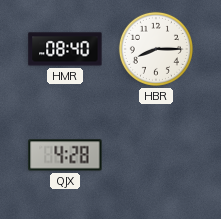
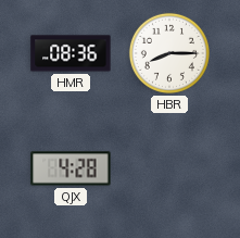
HMR: 08:40 -> 08:36
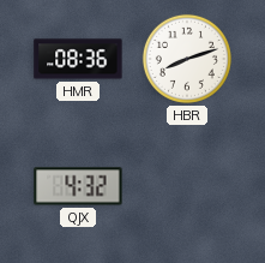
HBR: 8:15 -> 8:12
QJX: 4:28 -> 4:32
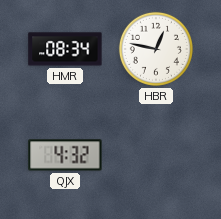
HMR: 08:36 -> 08:34
HBR: 8:12 -> 12:47
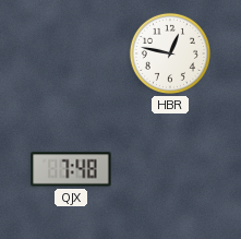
HMR: 08:34 -> none
QJX: 4:32 -> 7:48
